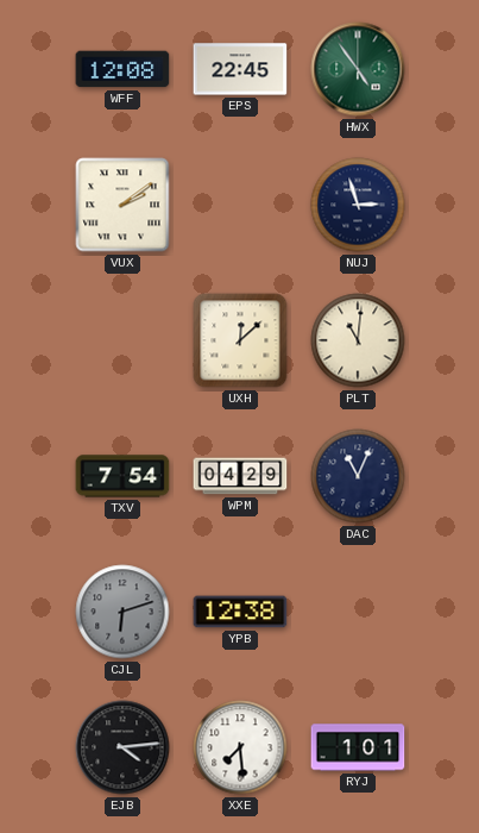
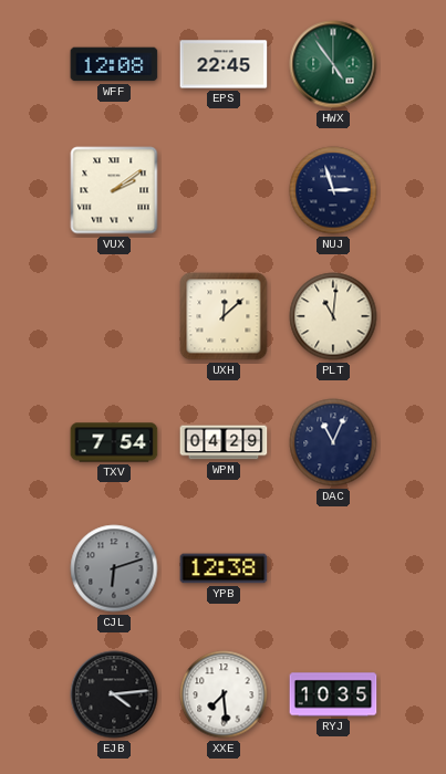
RYJ: 1:01 -> 10:35
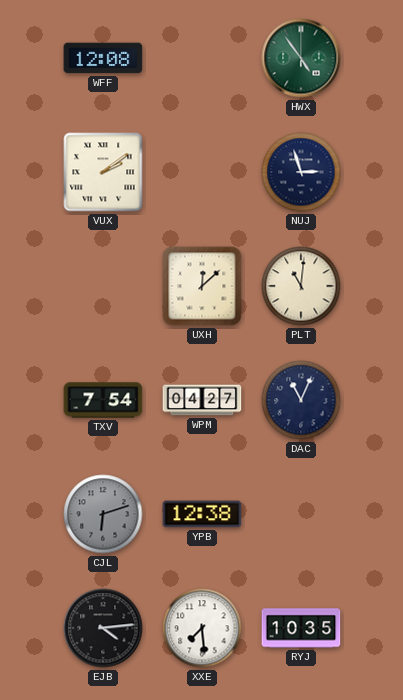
EPS: 22:45 -> none
WPM: 04:29 -> 04:27
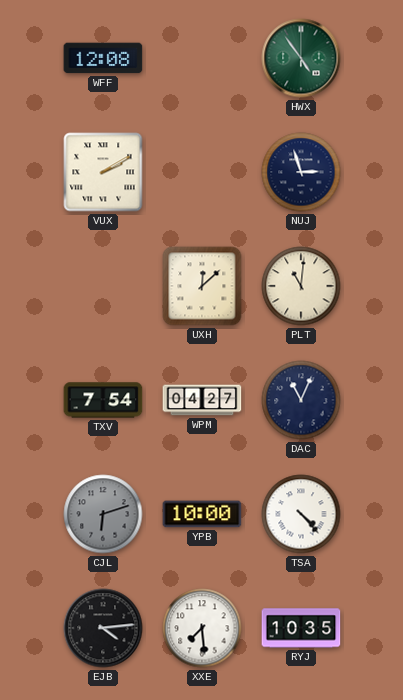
VUX: 2:09 -> 2:10
YPB: 12:38 -> 10:00
TSA: none -> 4:23
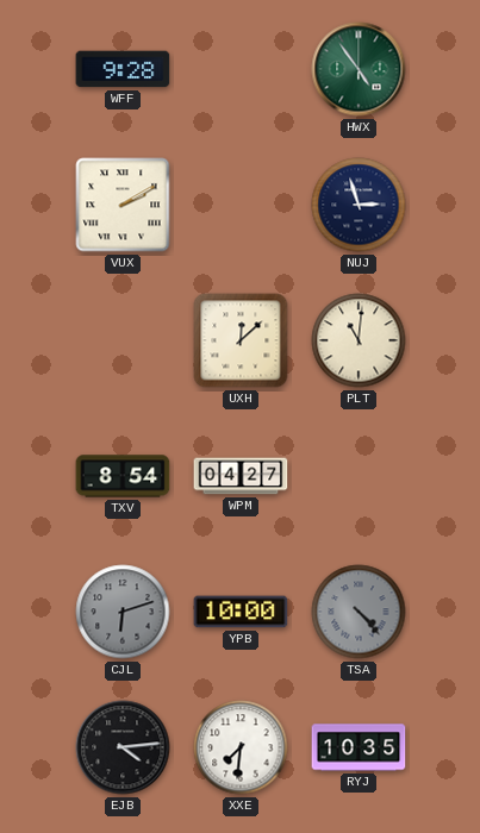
WFF: 12:08 -> 9:28
TXV: 7:54 -> 8:54
DAC: 11:04 -> none
TSA dial: white -> grey
XXE: 7:29 -> 7:31
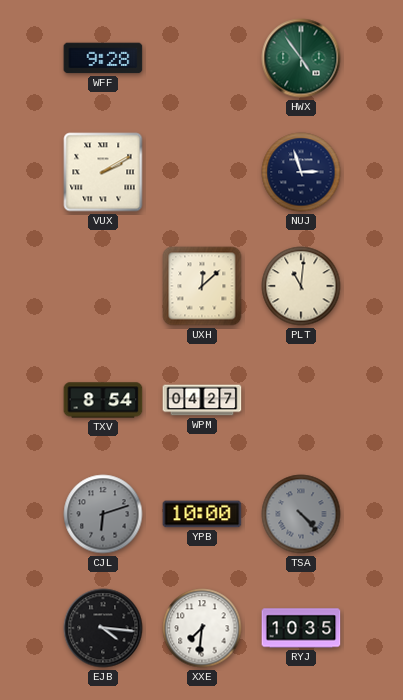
EJB: 4:14 -> 4:16
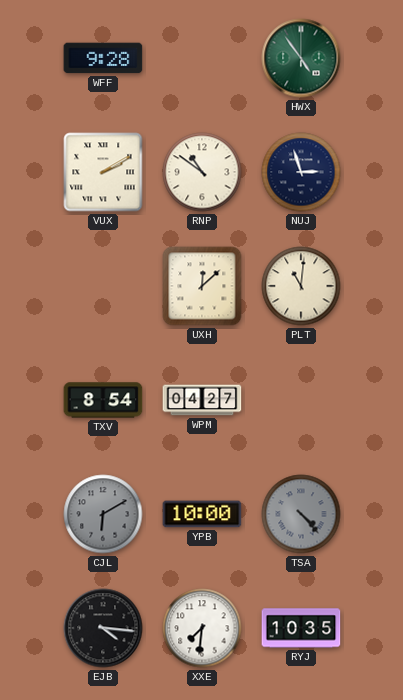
RNP: none -> 10:51
CJL: 6:12 -> 6:10
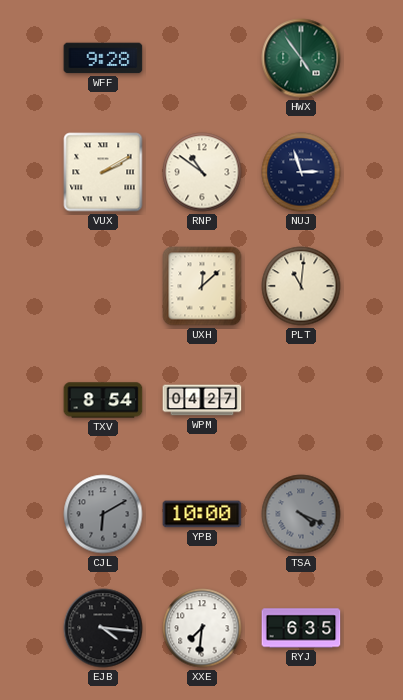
TSA: 4:23 -> 4:19
RYJ: 10:35 -> 6:35
